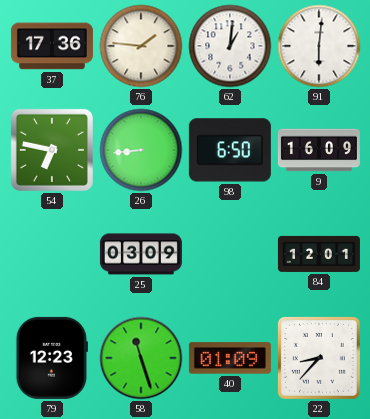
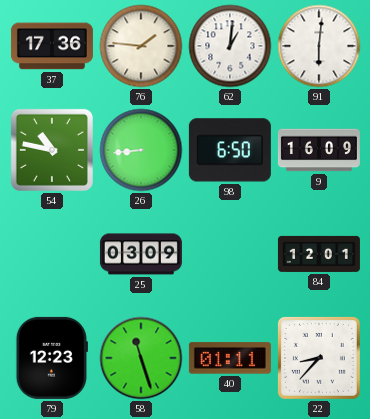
54: 6:47 -> 10:47
40: 01:09 -> 01:11
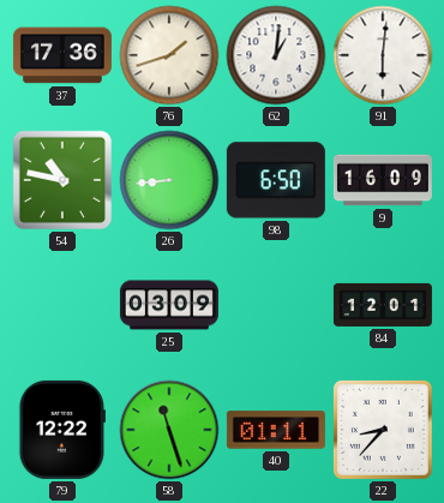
76: 1:46 -> 1:42
79: 12:23 -> 12:22
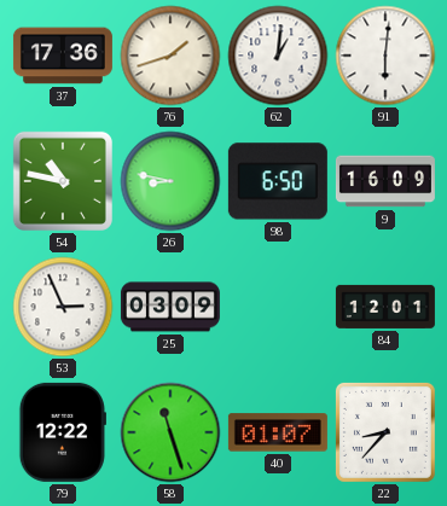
26: 8:44 -> 8:47
53: none -> 2:56
40: 01:11 -> 01:07
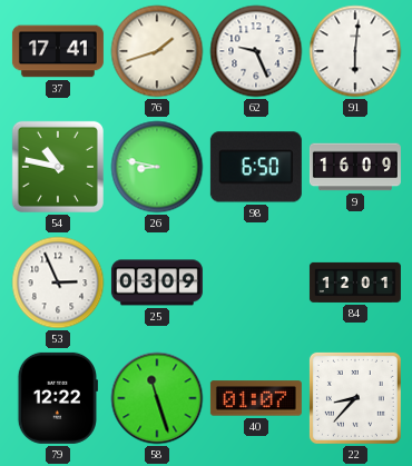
37: 17:36 -> 17:41
62: 1:01 -> 9:26
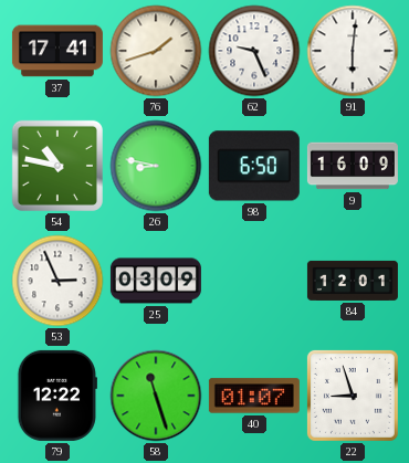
22: 8:37 -> 8:57
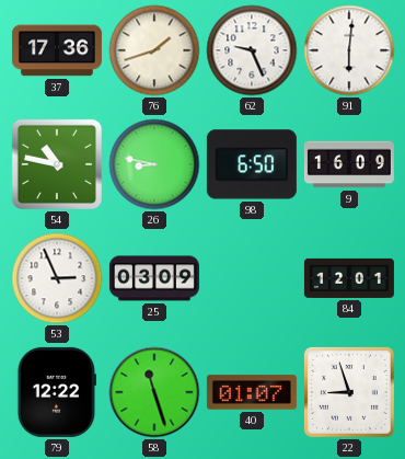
37: 17:41 -> 17:36
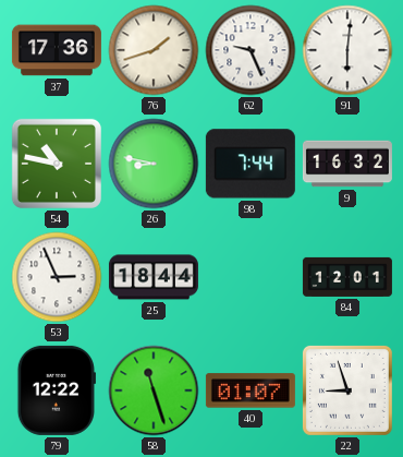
98: 6:50 -> 7:44
9: 16:09 -> 16:32
25: 03:09 -> 18:44
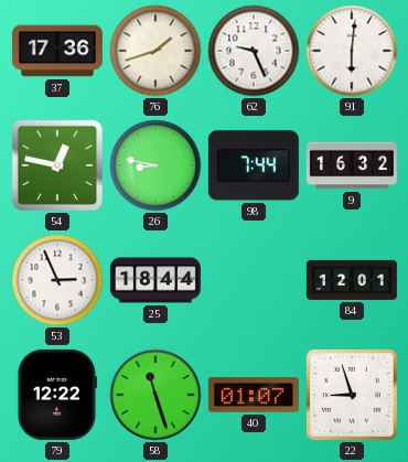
54: 10:47 -> 12:47
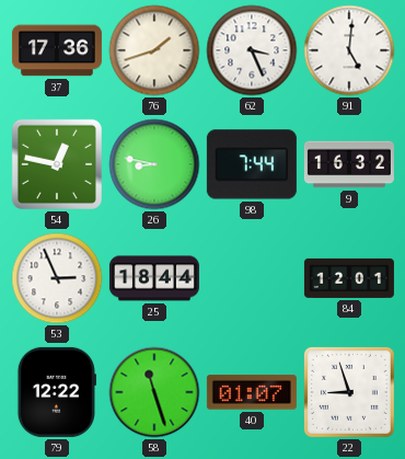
62: 9:26 -> 3:26
91: 6:01 -> 5:01
